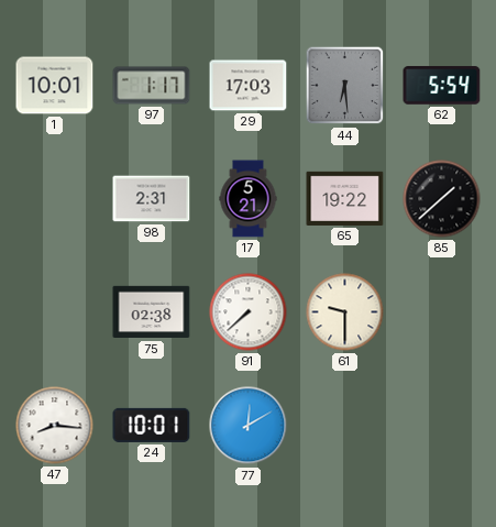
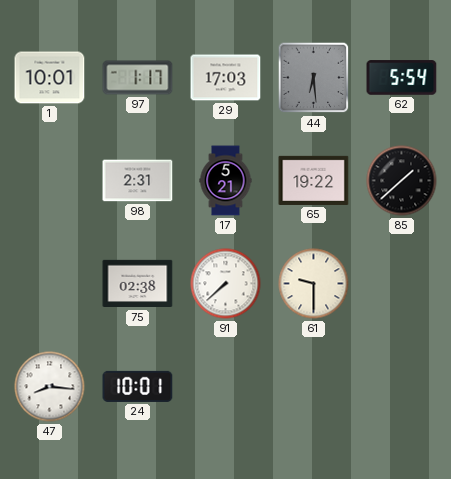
77: 12:10 -> none
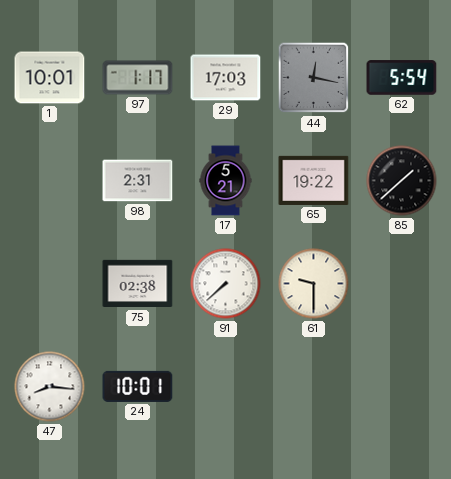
44: 6:29 -> 12:17
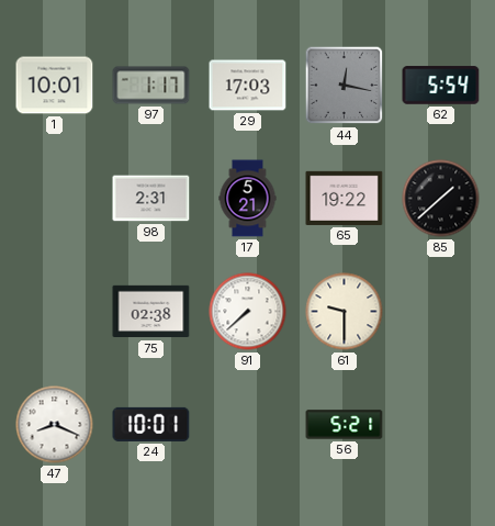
47: 8:16 -> 8:19
56: none -> 5:21
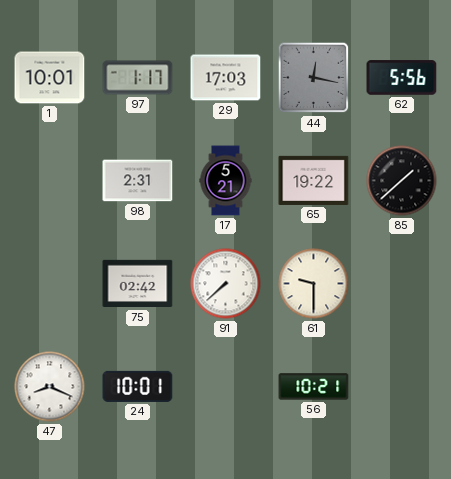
62: 5:54 -> 5:56
75: 02:38 -> 02:42
56: 5:21 -> 10:21
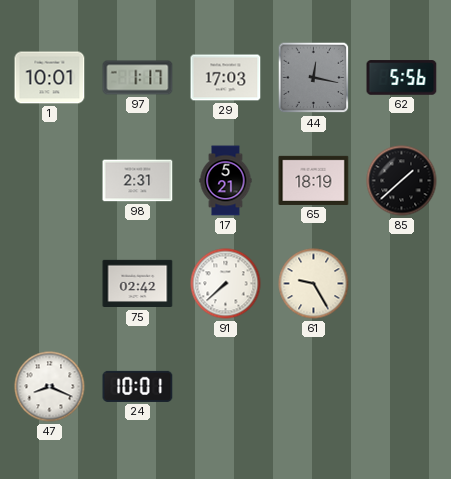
65: 19:22 -> 18:19
61: 9:30 -> 9:25
56: 10:21 -> none
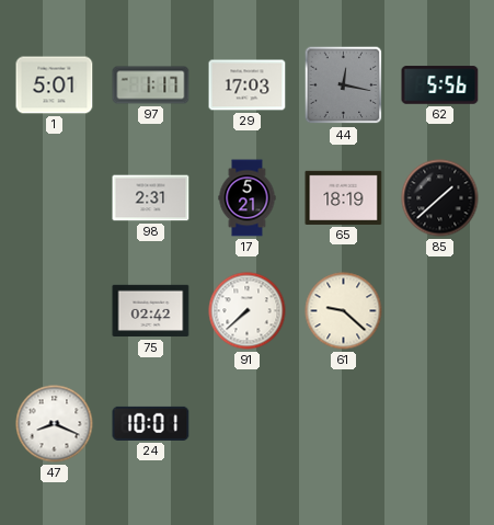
1: 10:01 -> 5:01
61: 9:25 -> 9:22
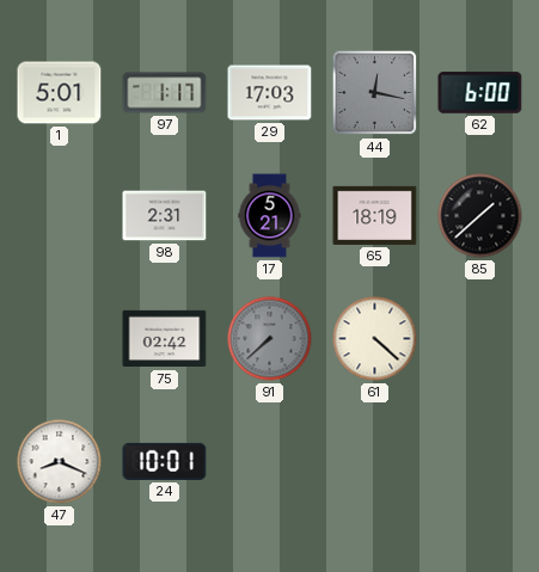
62: 5:56 -> 6:00
91 dial: white -> grey
61: 9:22 -> 4:22
